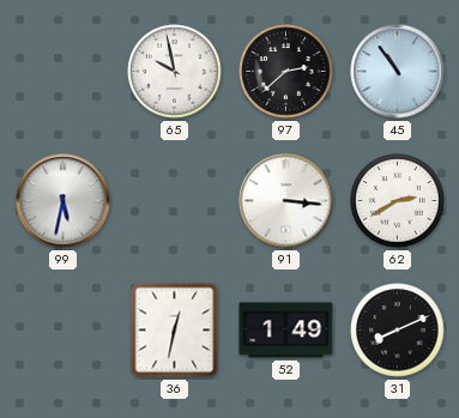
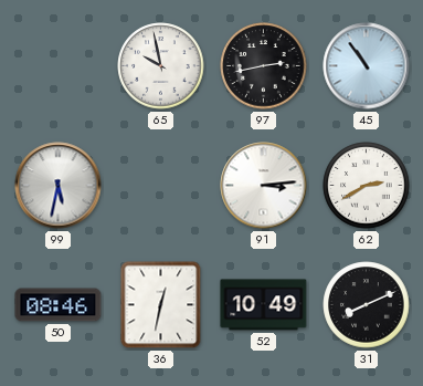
97: 2:38 -> 2:43
91: 3:16 -> 3:14
50: none -> 08:46
52: 1:49 -> 10:49
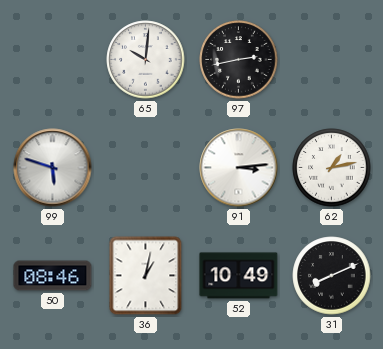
65: 9:58 -> 10:01
45: 10:54 -> none
99: 5:32 -> 5:48
62: 2:40 -> 1:13
36: 12:32 -> 1:02
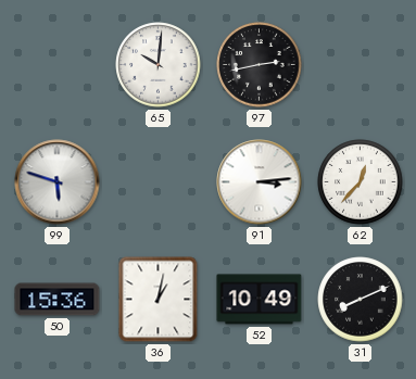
62: 1:13 -> 12:37
50: 08:46 -> 15:36
